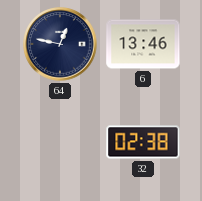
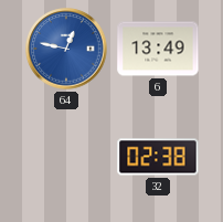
64 dial: navy -> blue
6: 13:46 -> 13:49
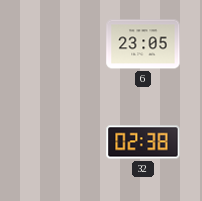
64: 12:47 -> none
6: 13:49 -> 23:05
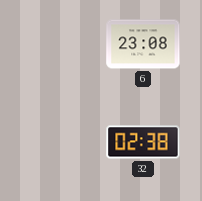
6: 23:05 -> 23:08
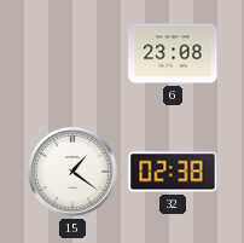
15: none -> 1:21
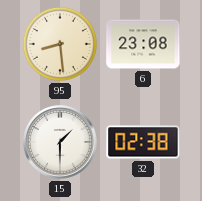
95: none -> 8:29
15: 1:21 -> 1:30
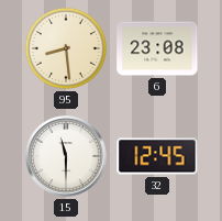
15: 1:30 -> 11:30
32: 02:38 -> 12:45
